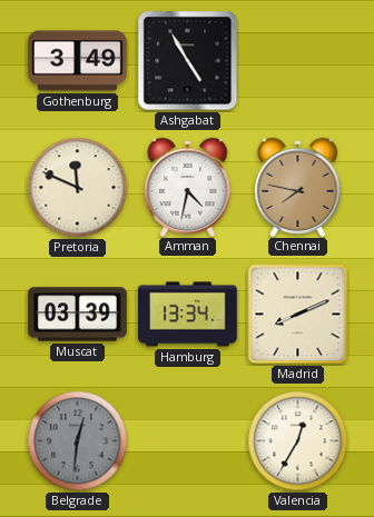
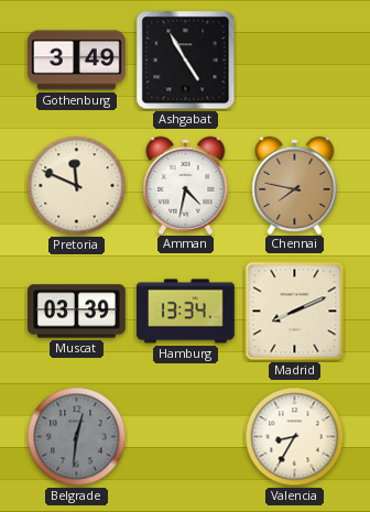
Valencia: 12:35 -> 8:35
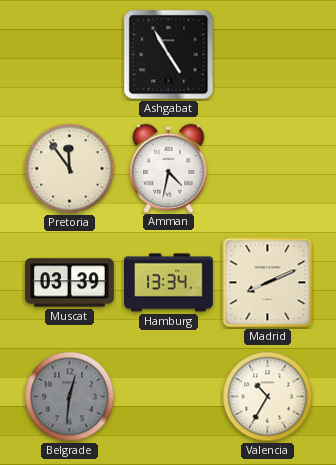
Gothenburg: 3:49 -> none
Pretoria: 11:49 -> 11:54
Chennai: 7:47 -> none
Valencia: 8:35 -> 10:35
